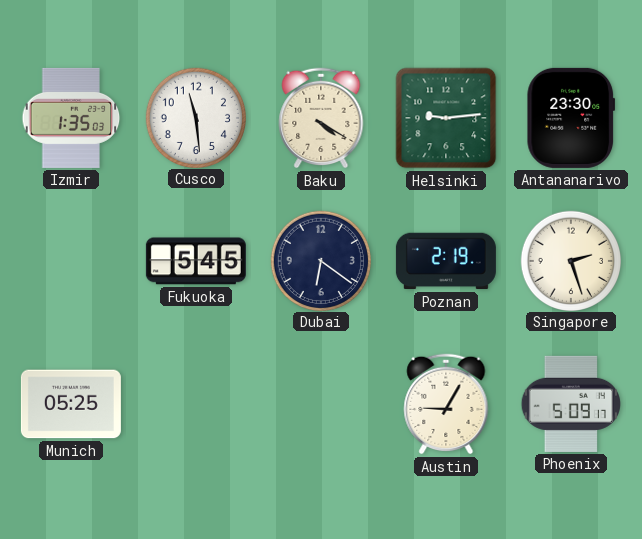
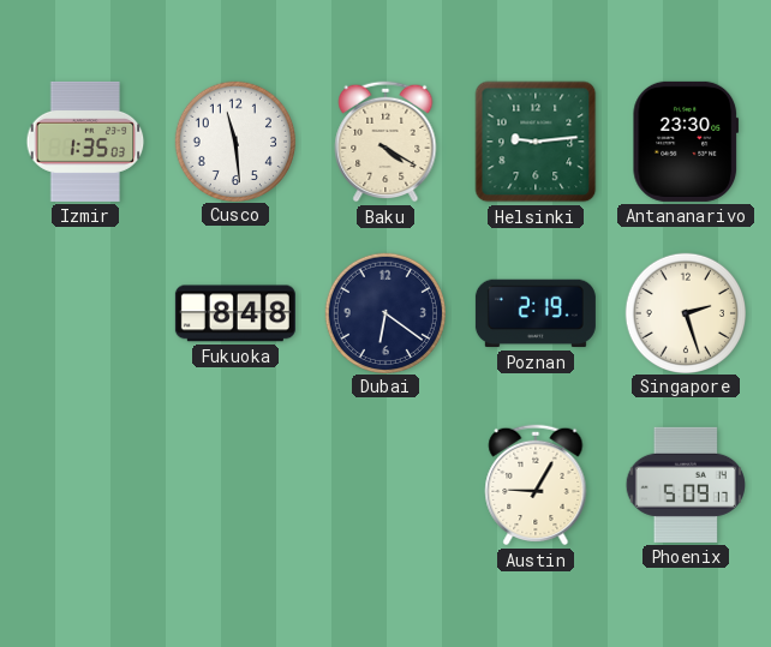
Fukuoka: 5:45 -> 8:48
Munich: 05:25 -> none
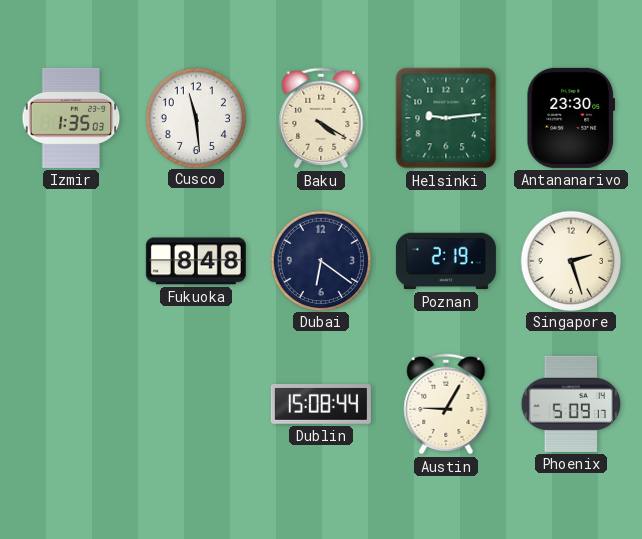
Dublin: none -> 15:08
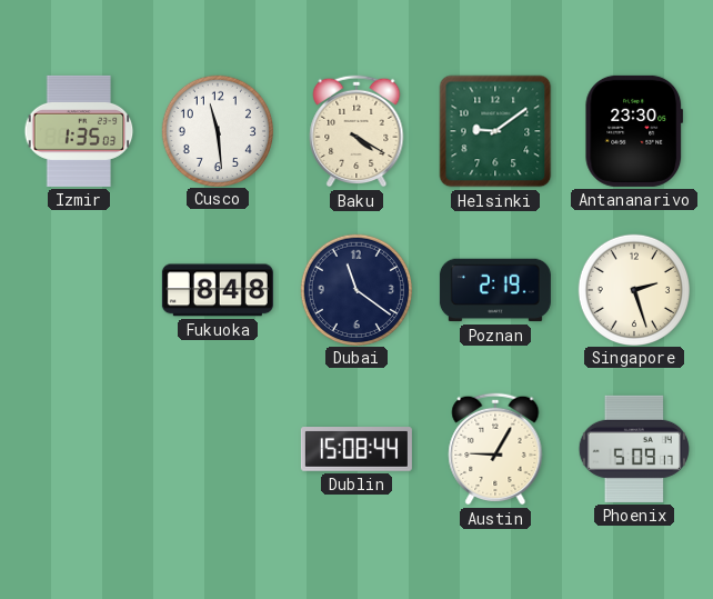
Helsinki: 9:14 -> 9:09
Dubai: 6:21 -> 11:21
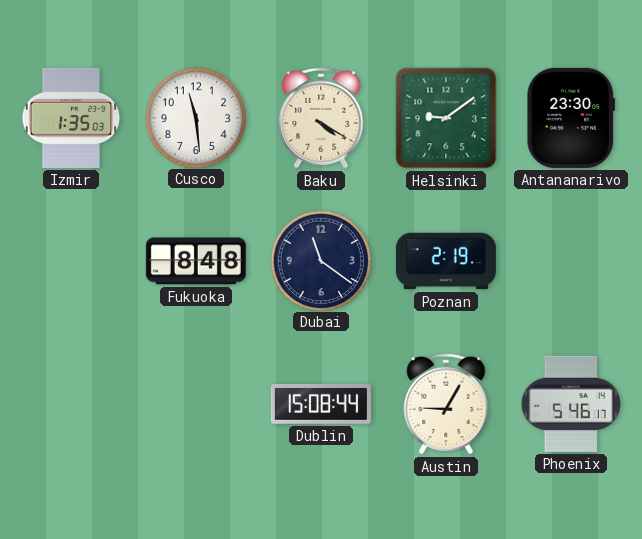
Singapore: 2:27 -> none
Phoenix: 5:09 -> 5:46
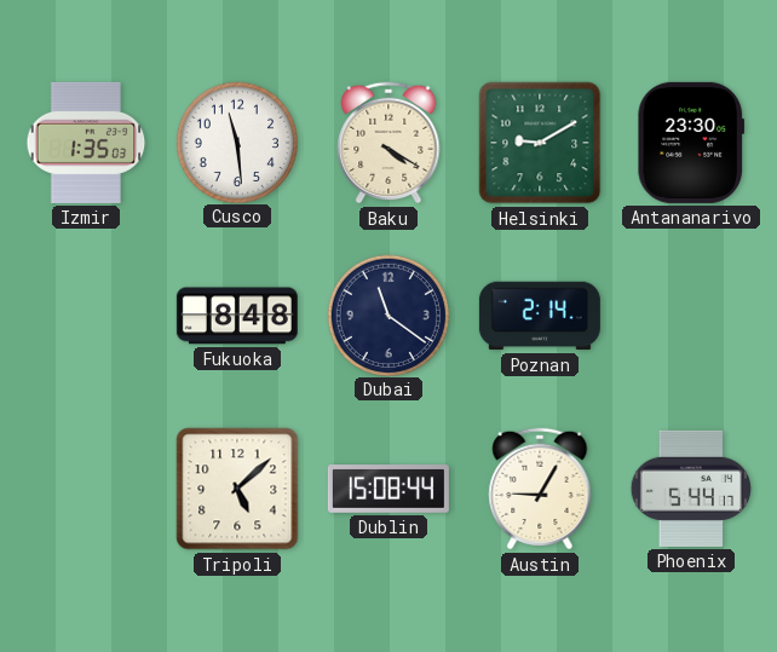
Helsinki: 9:09 -> 9:10
Poznan: 2:19 -> 2:14
Tripoli: none -> 5:08
Phoenix: 5:46 -> 5:44
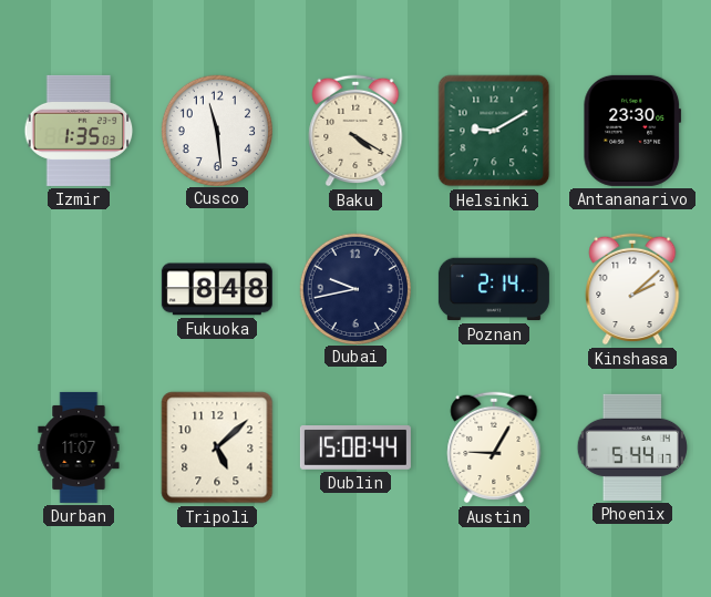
Dubai: 11:21 -> 9:43
Kinshasa: none -> 2:08
Durban: none -> 11:07
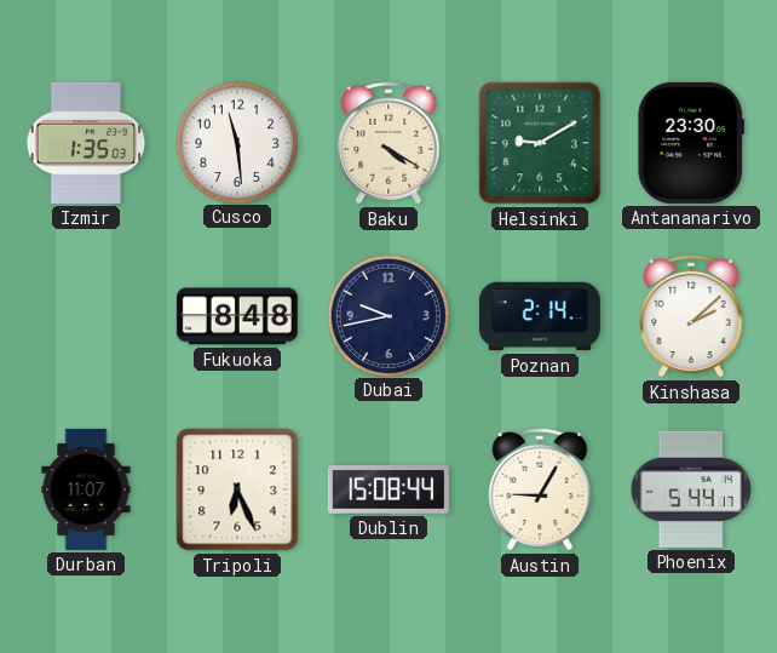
Tripoli: 5:08 -> 6:26
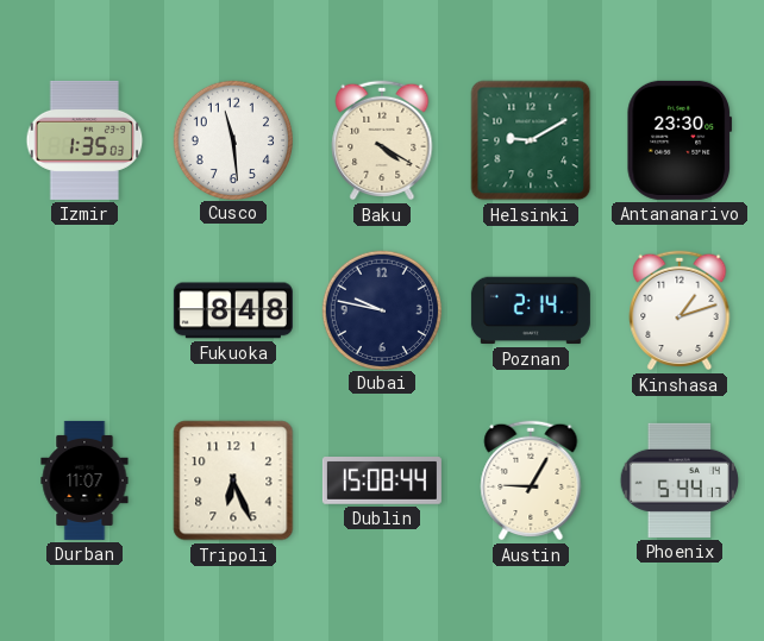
Dubai: 9:43 -> 9:47
Kinshasa: 2:08 -> 1:12
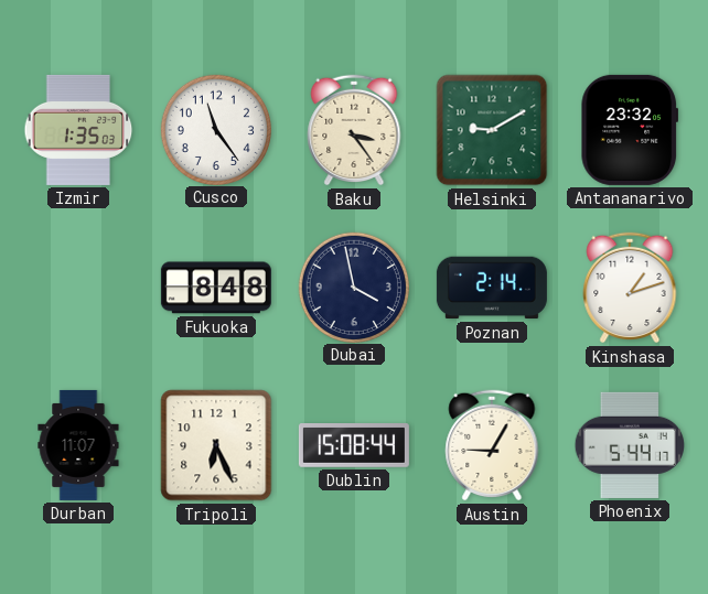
Cusco: 11:29 -> 11:24
Baku: 4:20 -> 3:24
Antananarivo: 23:30 -> 23:32
Dubai: 9:47 -> 3:58
